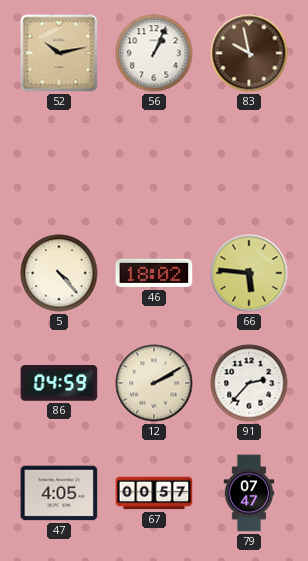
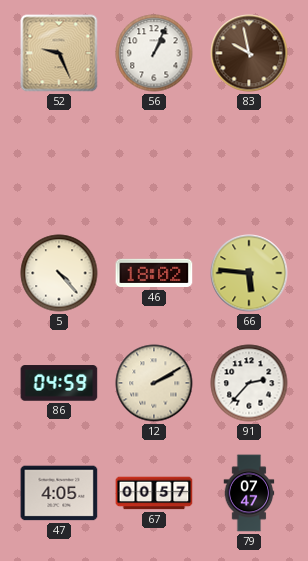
52: 10:13 -> 9:26
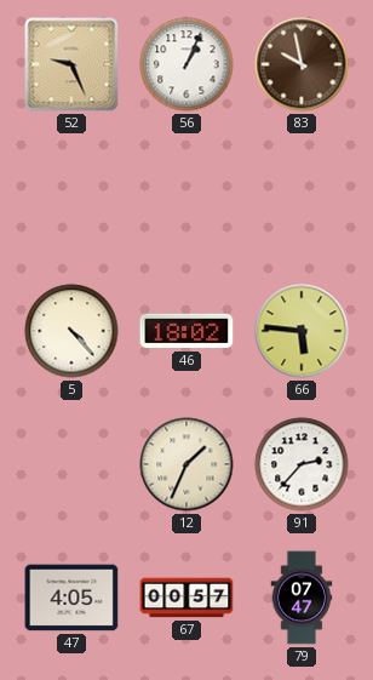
86: 04:59 -> none
12: 2:10 -> 1:34
